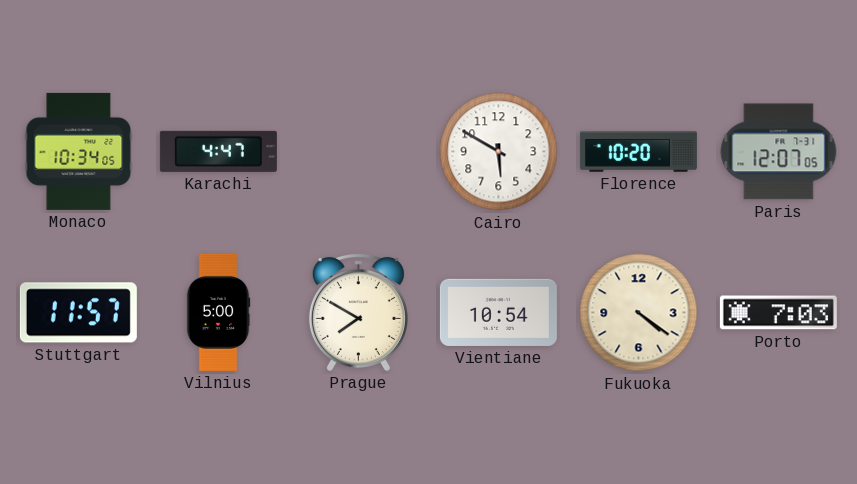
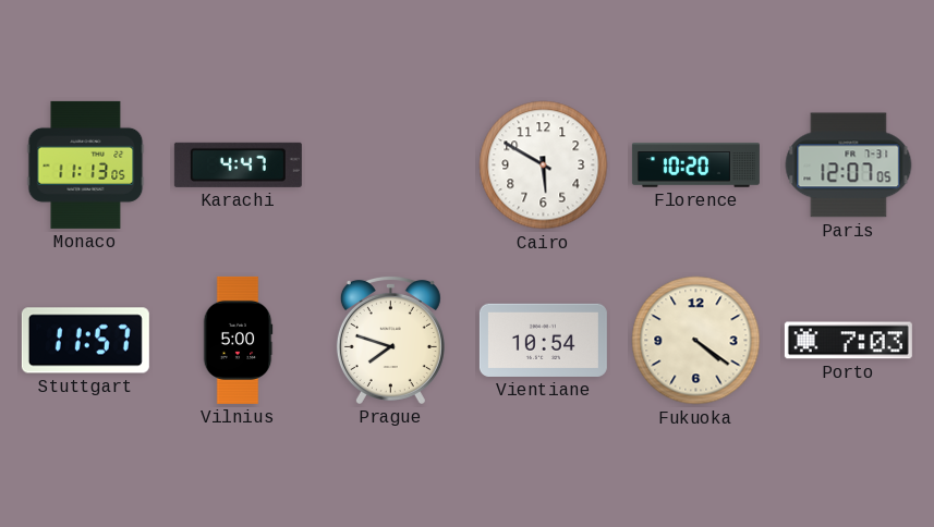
Monaco: 10:34 -> 11:13
Prague: 7:50 -> 7:48
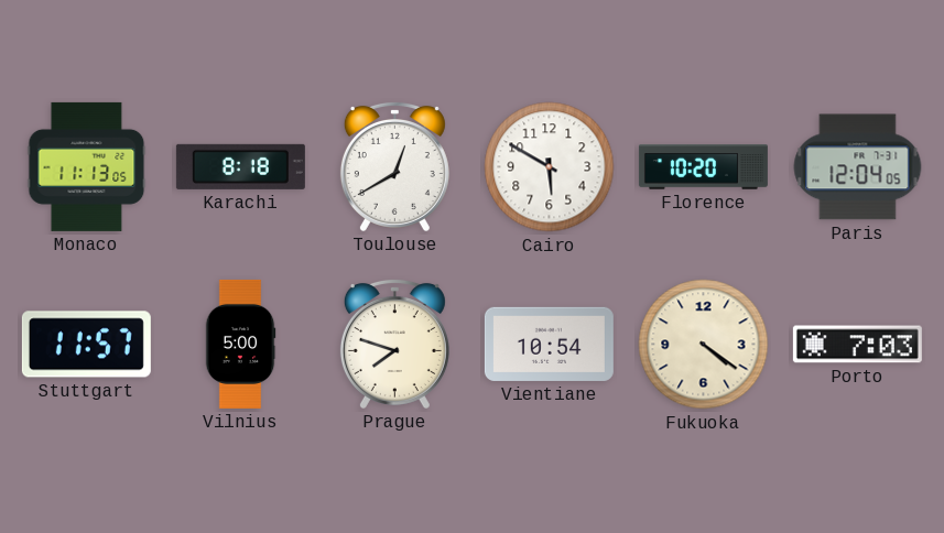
Karachi: 4:47 -> 8:18
Toulouse: none -> 12:40
Paris: 12:07 -> 12:04
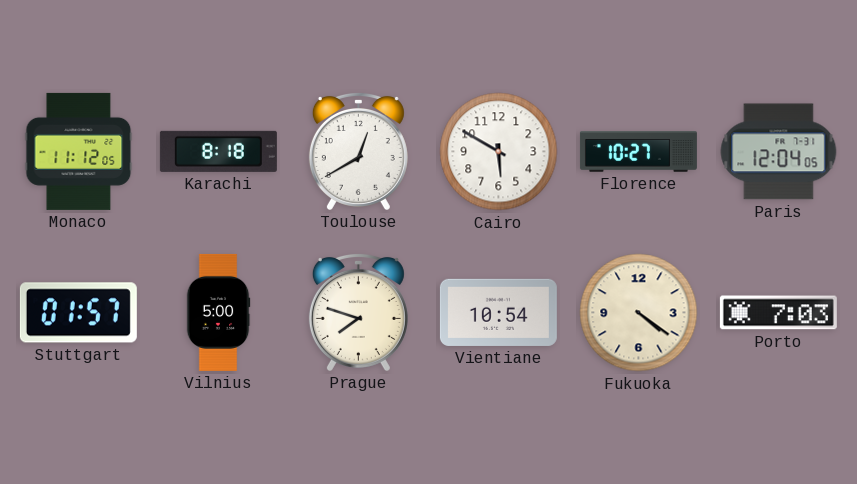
Monaco: 11:13 -> 11:12
Florence: 10:20 -> 10:27
Stuttgart: 11:57 -> 01:57
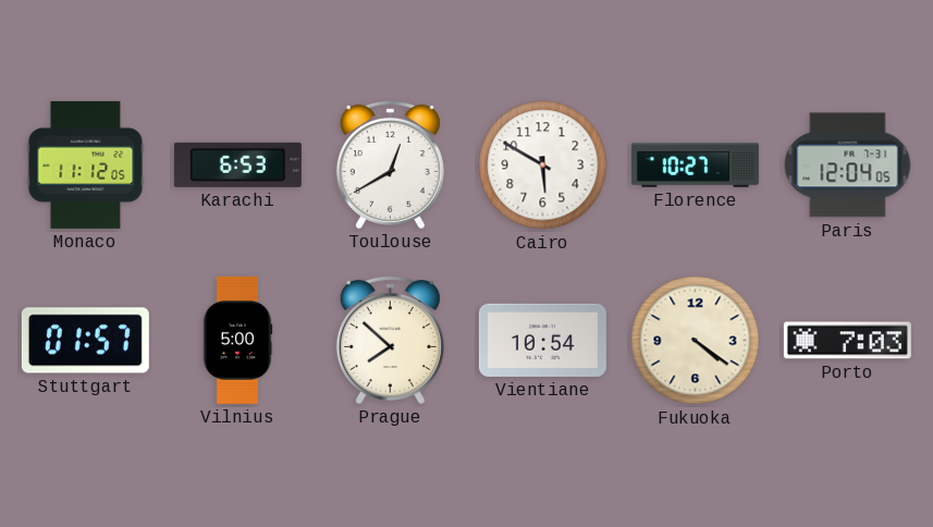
Karachi: 8:18 -> 6:53
Prague: 7:48 -> 7:52
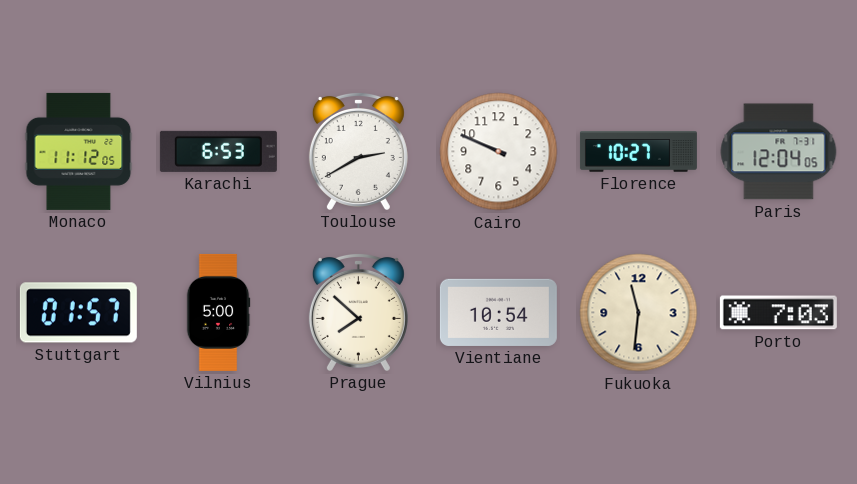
Toulouse: 12:40 -> 2:40
Cairo: 5:50 -> 9:49
Fukuoka: 4:21 -> 11:31
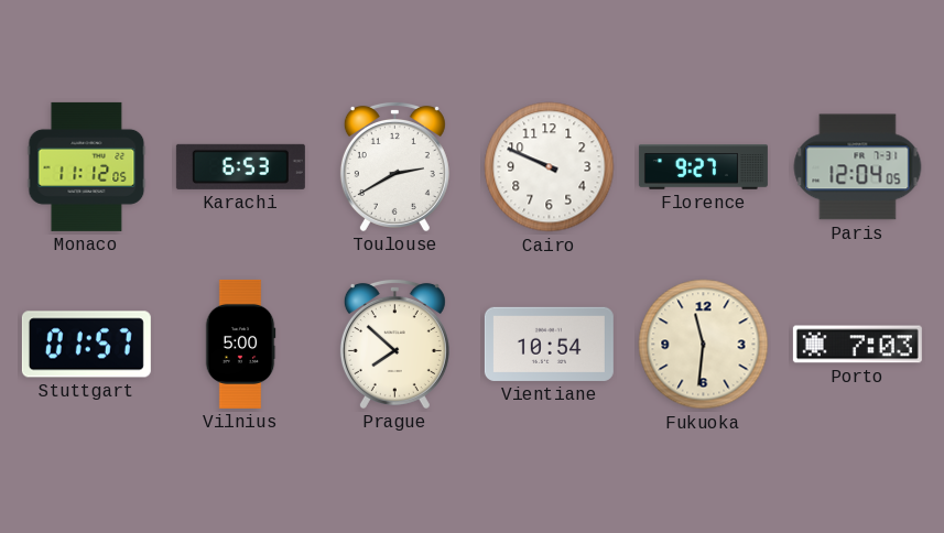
Florence: 10:27 -> 9:27
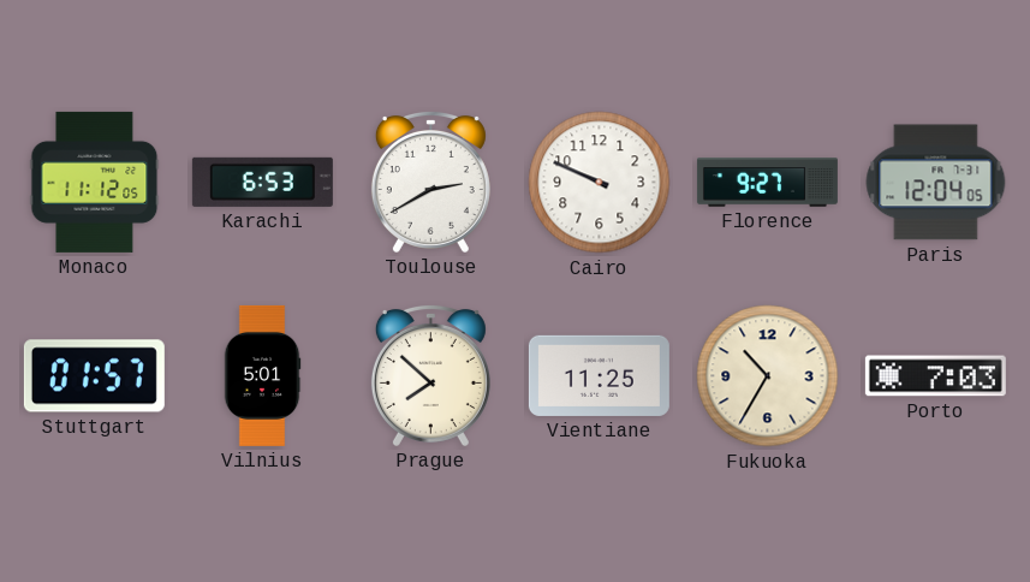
Vilnius: 5:00 -> 5:01
Vientiane: 10:54 -> 11:25
Fukuoka: 11:31 -> 10:35
